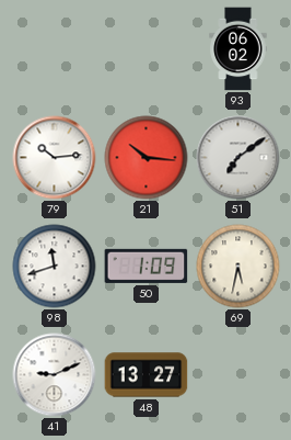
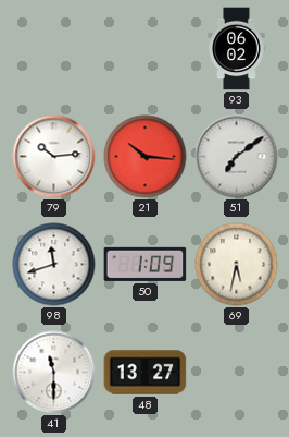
41: 9:11 -> 11:30
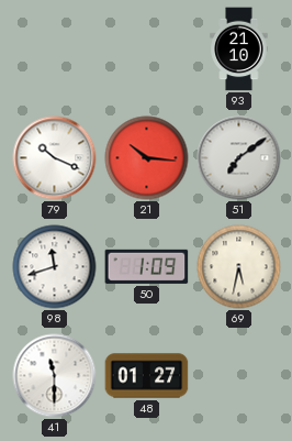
93: 06:02 -> 21:10
79: 10:14 -> 10:19
48: 13:27 -> 01:27
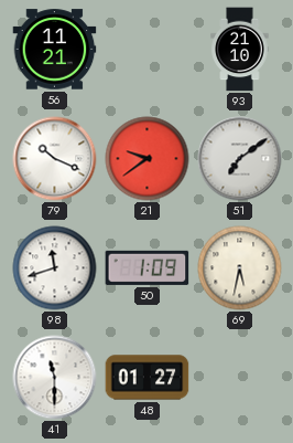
56: none -> 11:21
21: 10:16 -> 9:39
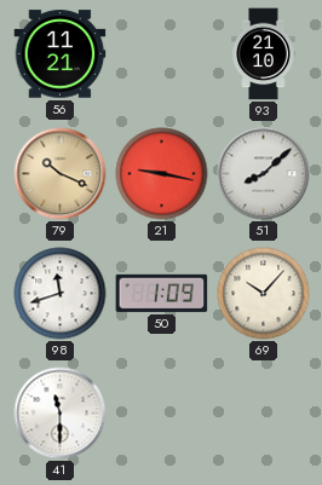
79 dial: white -> champagne
21: 9:39 -> 9:17
51: 7:09 -> 8:08
69: 5:32 -> 10:07
48: 01:27 -> none
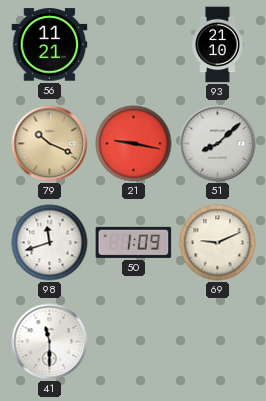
69: 10:07 -> 9:11
